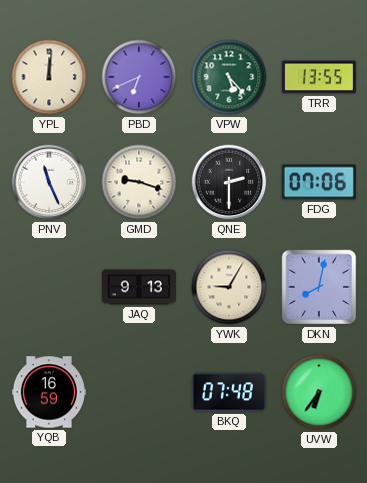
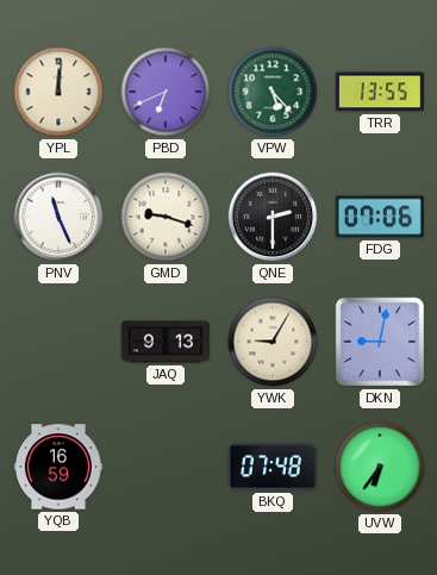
DKN: 8:02 -> 9:02
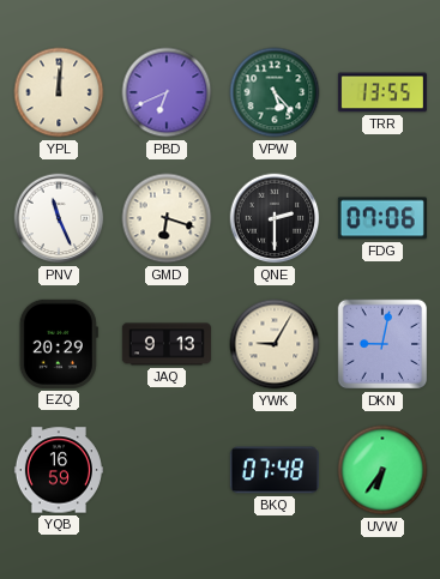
GMD: 9:18 -> 6:18
EZQ: none -> 20:29
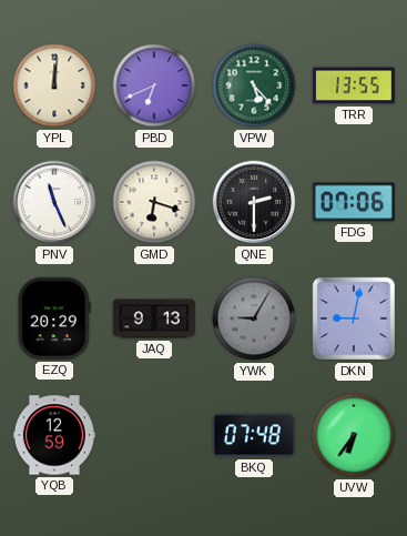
YWK dial: cream -> grey
YQB: 16:59 -> 12:59
